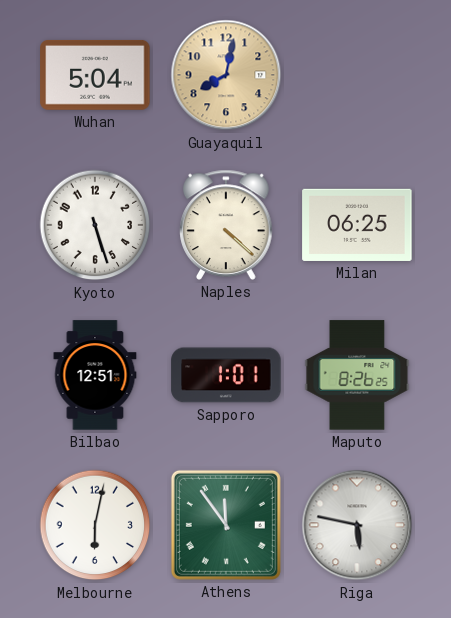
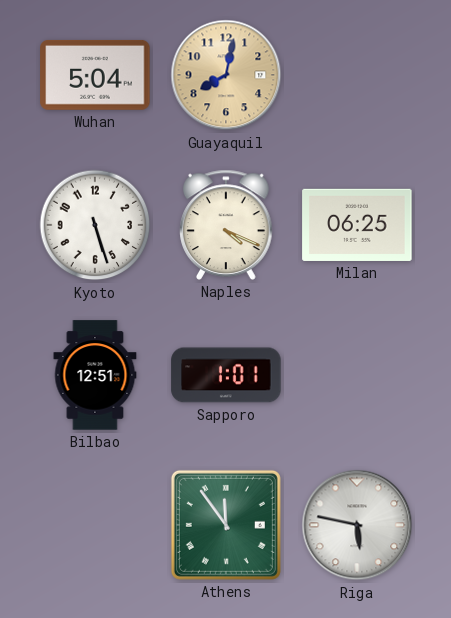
Naples: 4:22 -> 4:19
Maputo: 8:26 -> none
Melbourne: 6:02 -> none
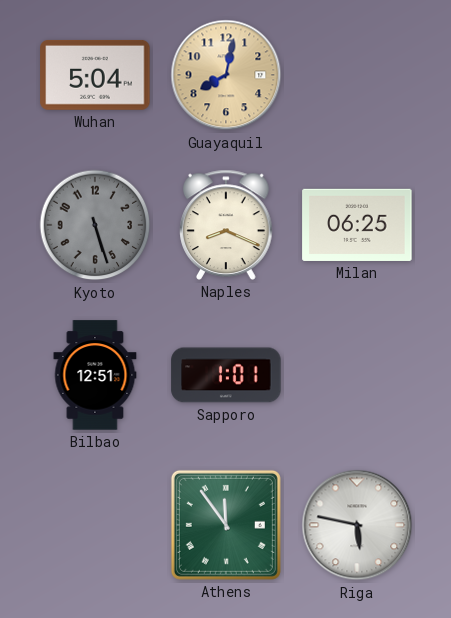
Kyoto dial: white -> grey
Naples: 4:19 -> 8:19
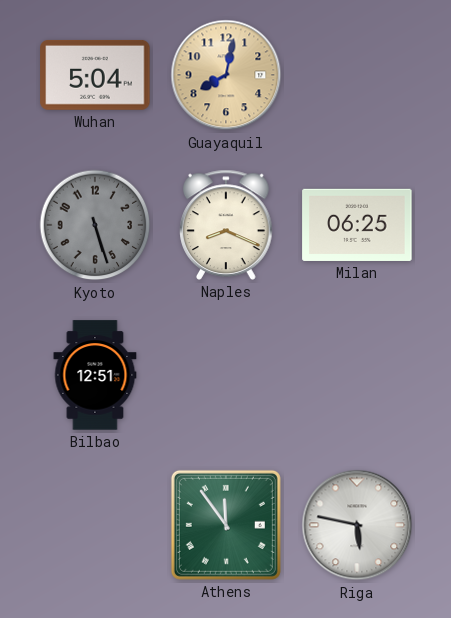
Sapporo: 1:01 -> none
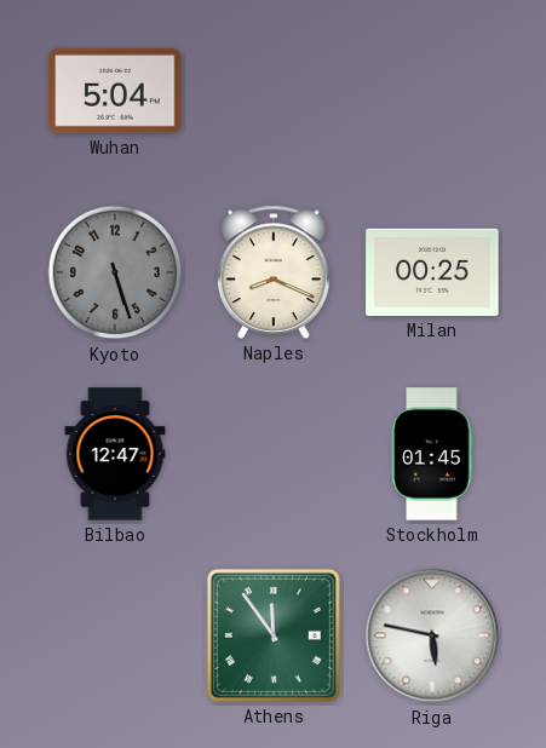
Guayaquil: 8:02 -> none
Milan: 06:25 -> 00:25
Bilbao: 12:51 -> 12:47
Stockholm: none -> 01:45
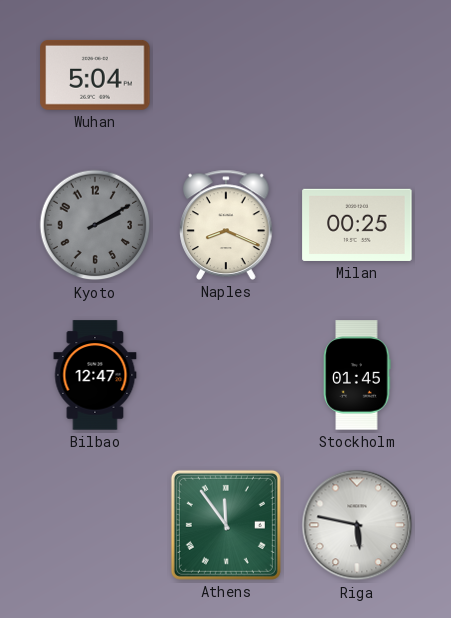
Kyoto: 5:27 -> 2:10
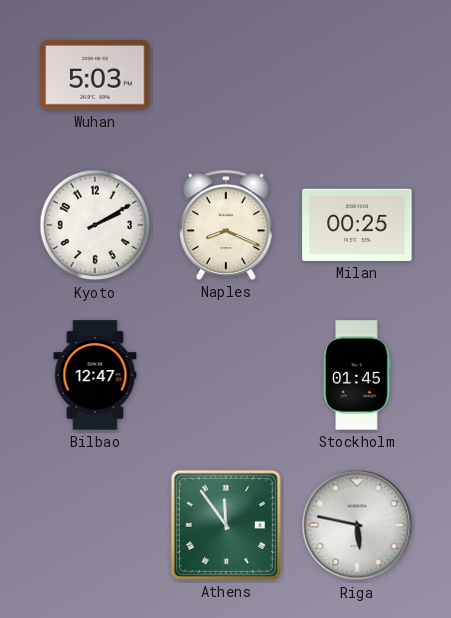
Wuhan: 5:04 -> 5:03
Kyoto dial: grey -> white
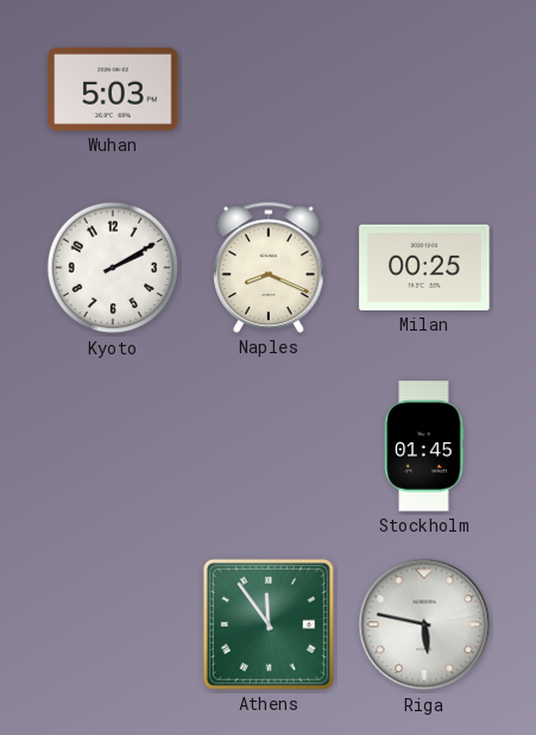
Bilbao: 12:47 -> none
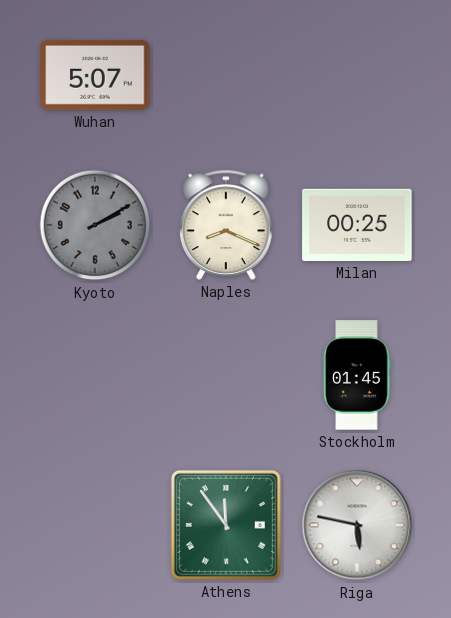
Wuhan: 5:03 -> 5:07
Kyoto dial: white -> grey
